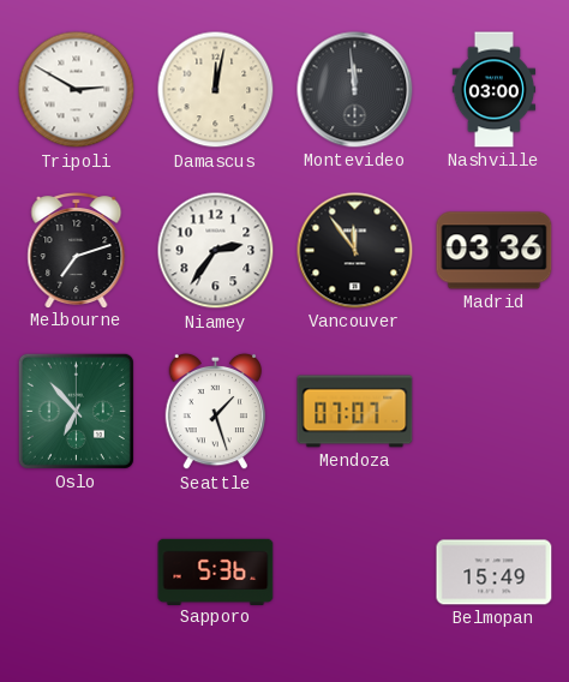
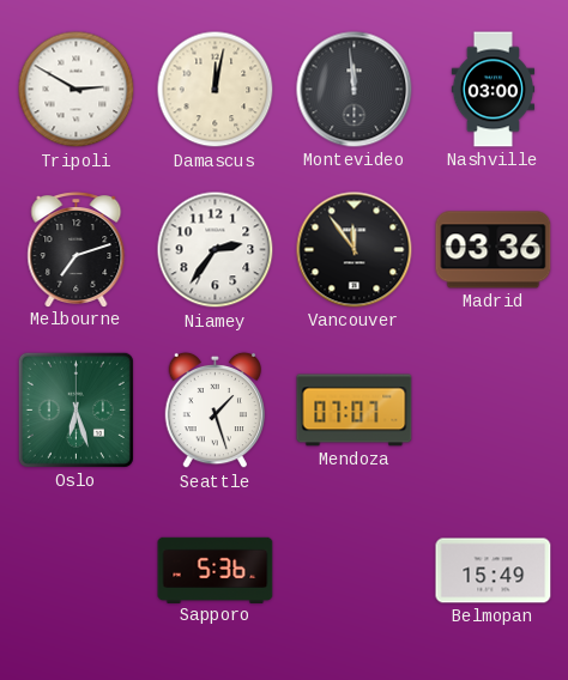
Oslo: 6:53 -> 6:27
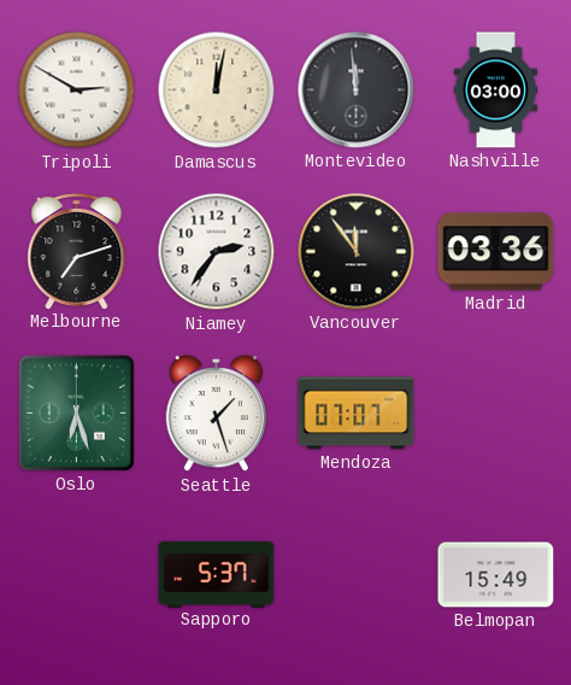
Sapporo: 5:36 -> 5:37
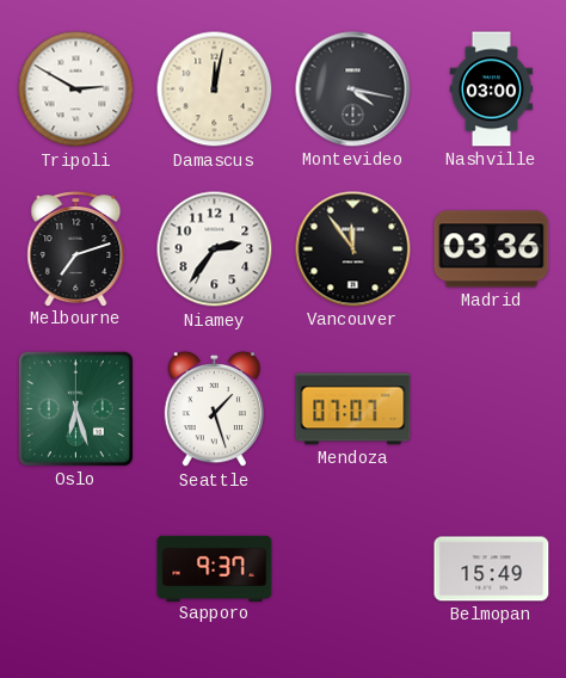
Montevideo: 11:59 -> 4:17
Sapporo: 5:37 -> 9:37
